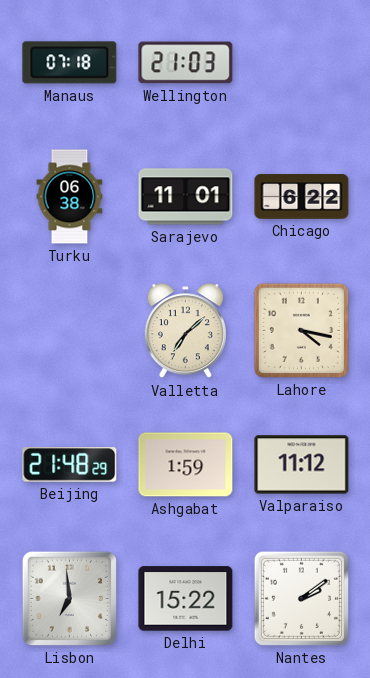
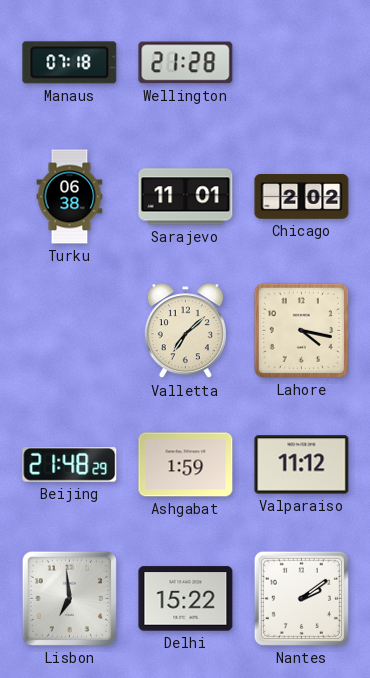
Wellington: 21:03 -> 21:28
Chicago: 6:22 -> 2:02
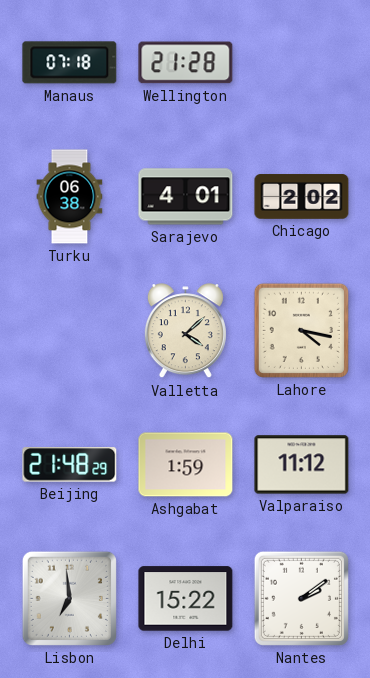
Sarajevo: 11:01 -> 4:01
Valletta: 7:08 -> 4:08
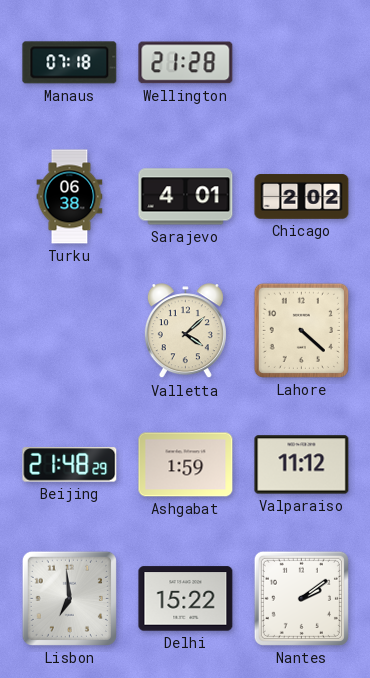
Lahore: 4:17 -> 4:22
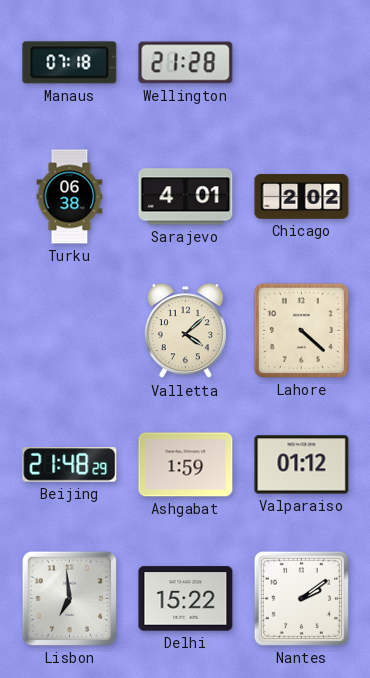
Valparaiso: 11:12 -> 01:12
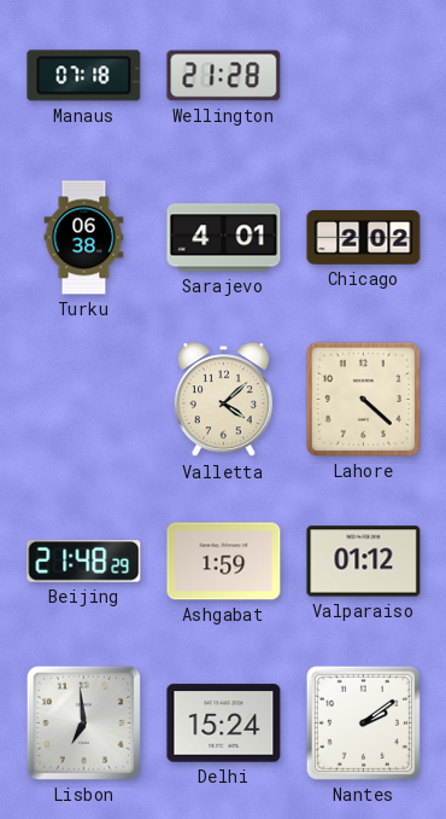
Delhi: 15:22 -> 15:24
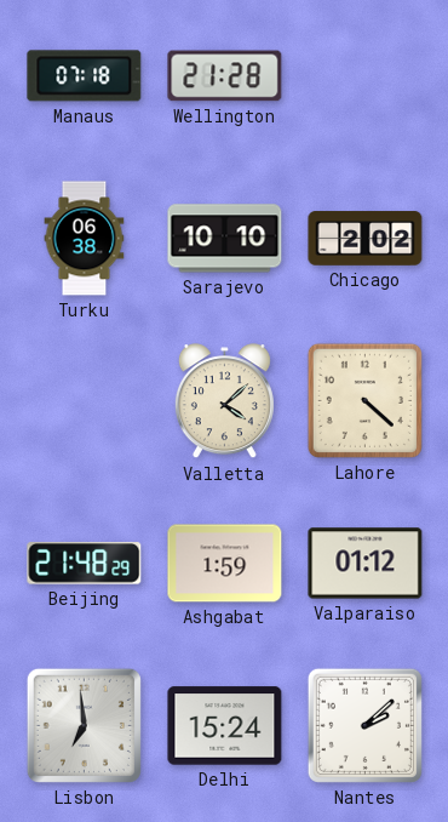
Sarajevo: 4:01 -> 10:10
Nantes: 2:09 -> 2:08
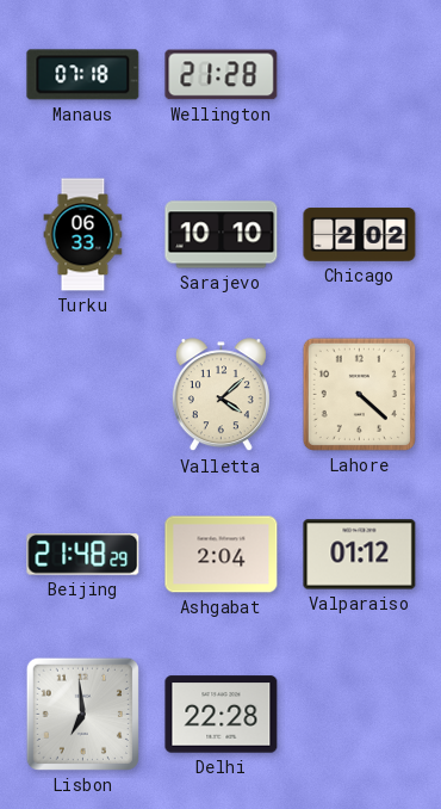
Turku: 06:38 -> 06:33
Ashgabat: 1:59 -> 2:04
Delhi: 15:24 -> 22:28
Nantes: 2:08 -> none
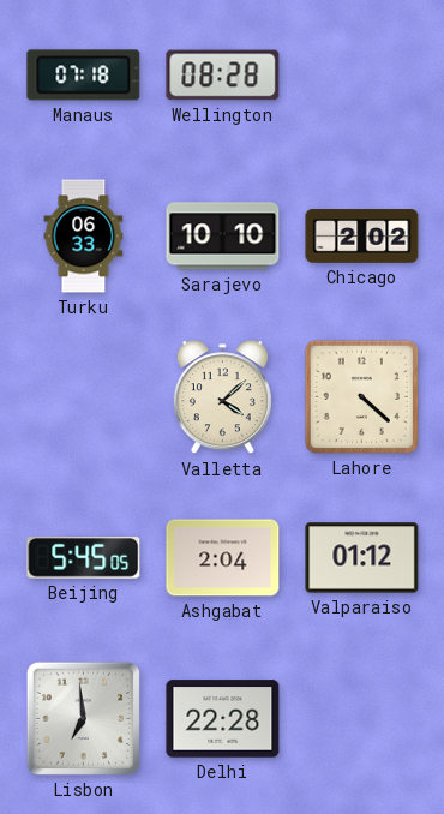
Wellington: 21:28 -> 08:28
Beijing: 21:48 -> 5:45
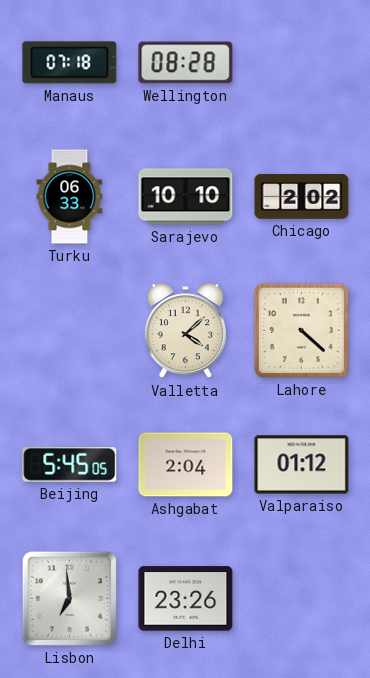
Delhi: 22:28 -> 23:26
